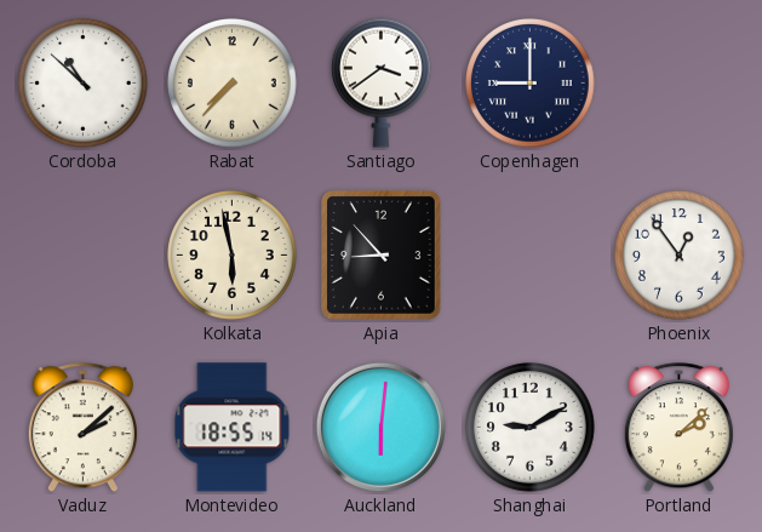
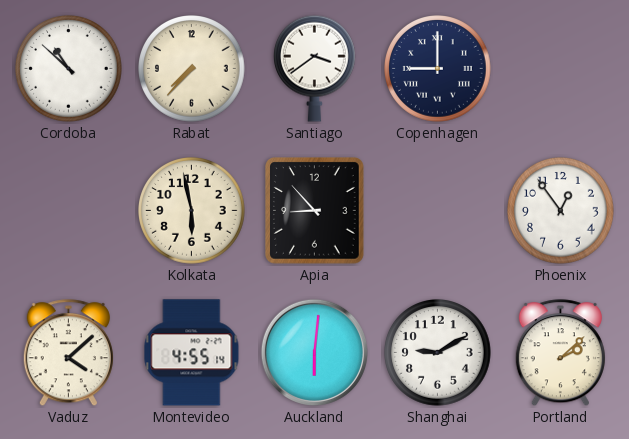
Vaduz: 2:08 -> 4:08
Montevideo: 18:55 -> 4:55
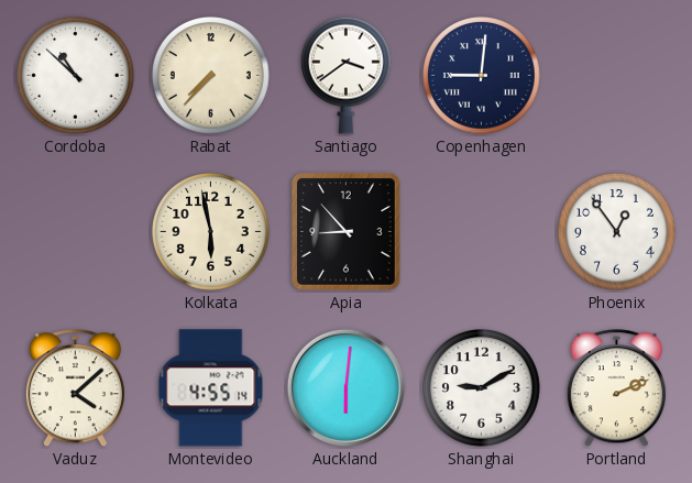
Copenhagen: 9:00 -> 9:01
Portland: 2:08 -> 2:11
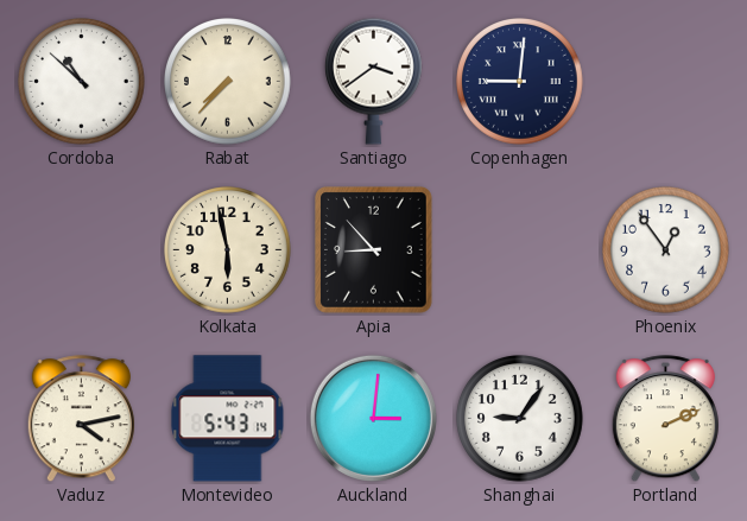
Vaduz: 4:08 -> 4:13
Montevideo: 4:55 -> 5:43
Auckland: 6:01 -> 3:01
Shanghai: 9:10 -> 9:06
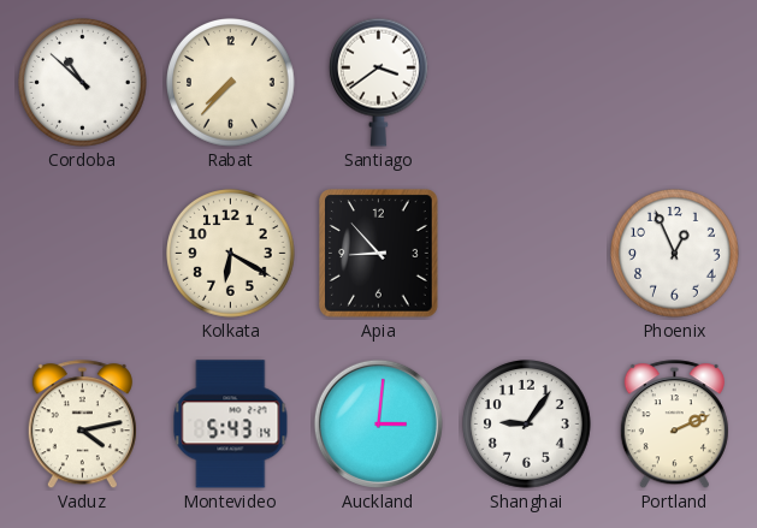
Copenhagen: 9:01 -> none
Kolkata: 5:58 -> 6:20
Phoenix: 12:54 -> 12:56
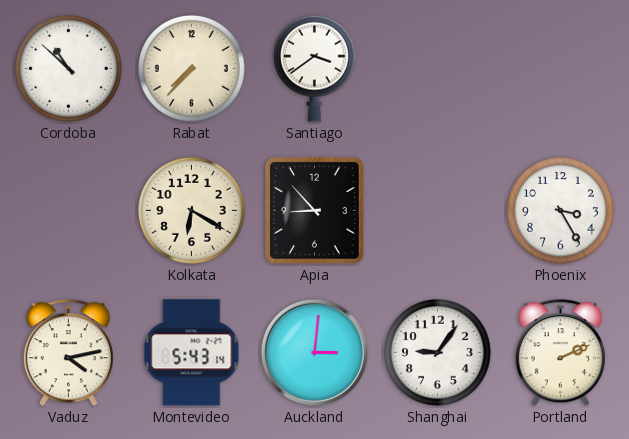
Phoenix: 12:56 -> 3:25
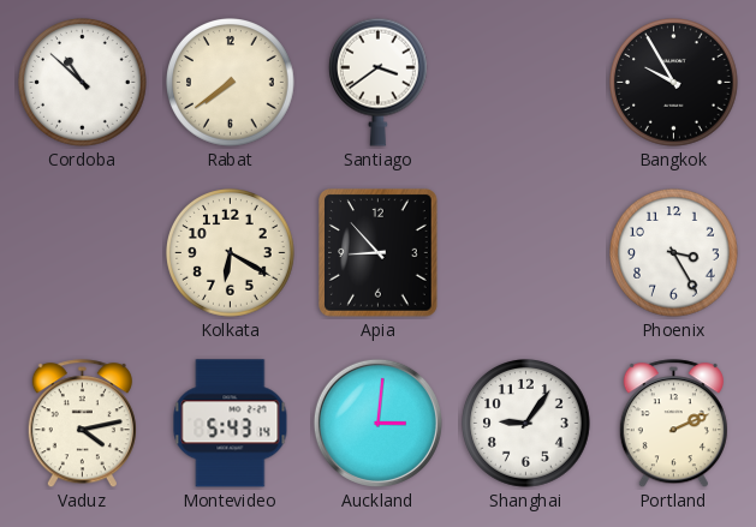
Rabat: 7:37 -> 7:39
Bangkok: none -> 9:55
